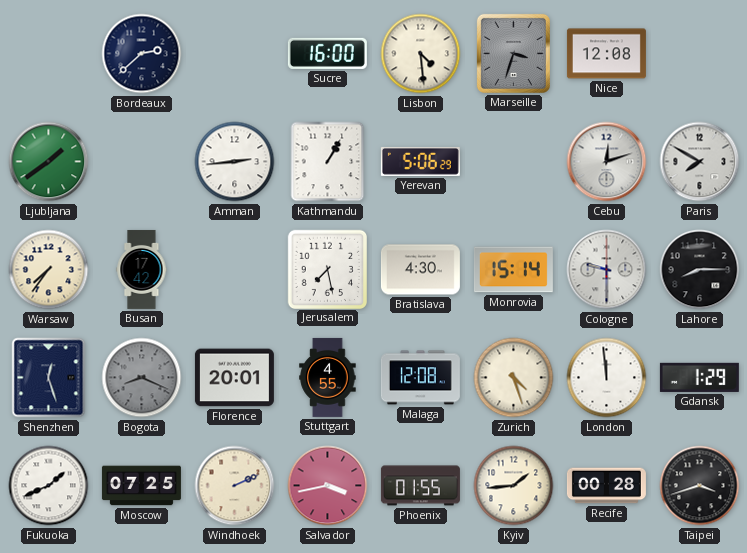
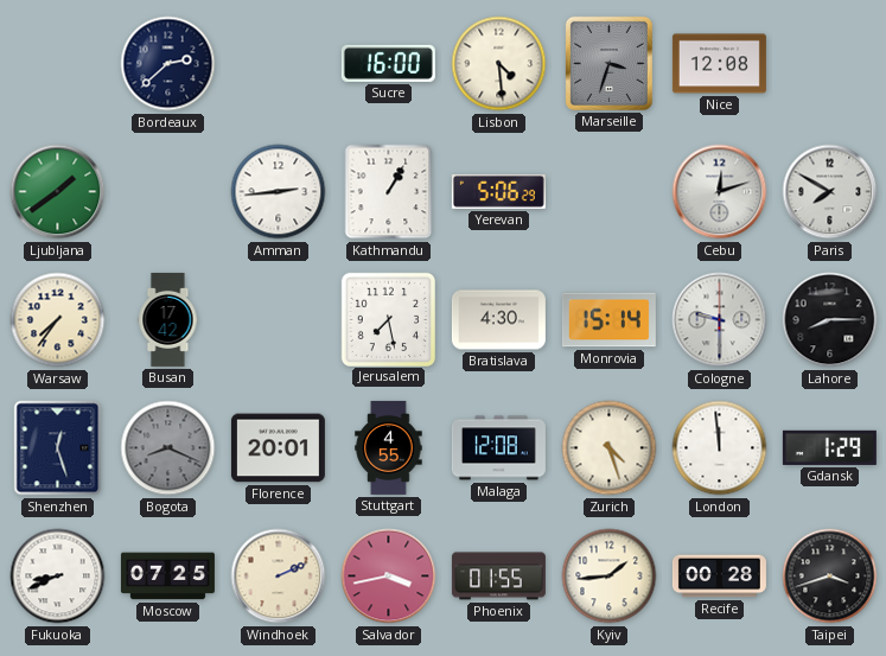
Fukuoka: 1:41 -> 8:41
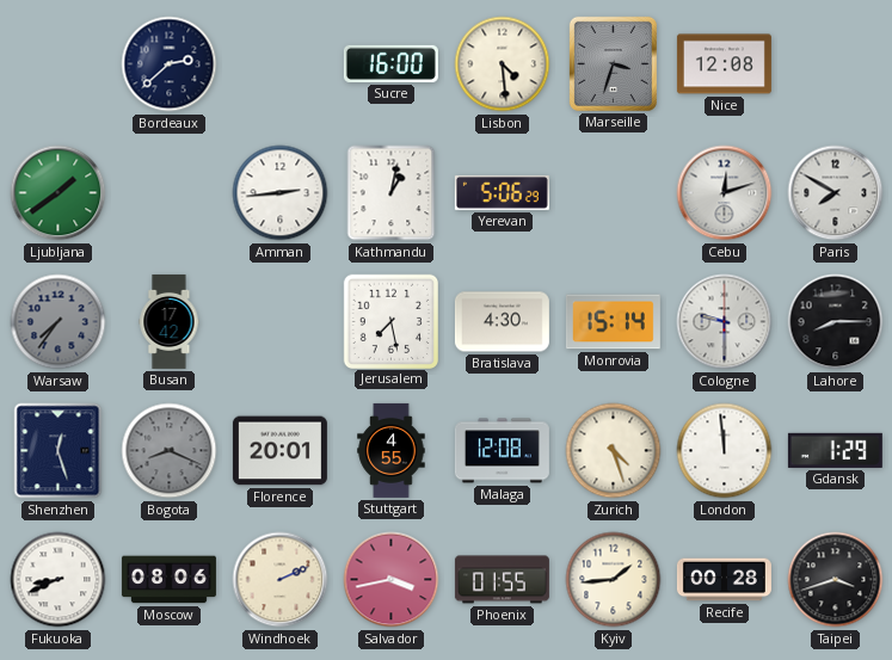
Kathmandu: 1:05 -> 1:02
Warsaw dial: cream -> grey
Moscow: 07:25 -> 08:06
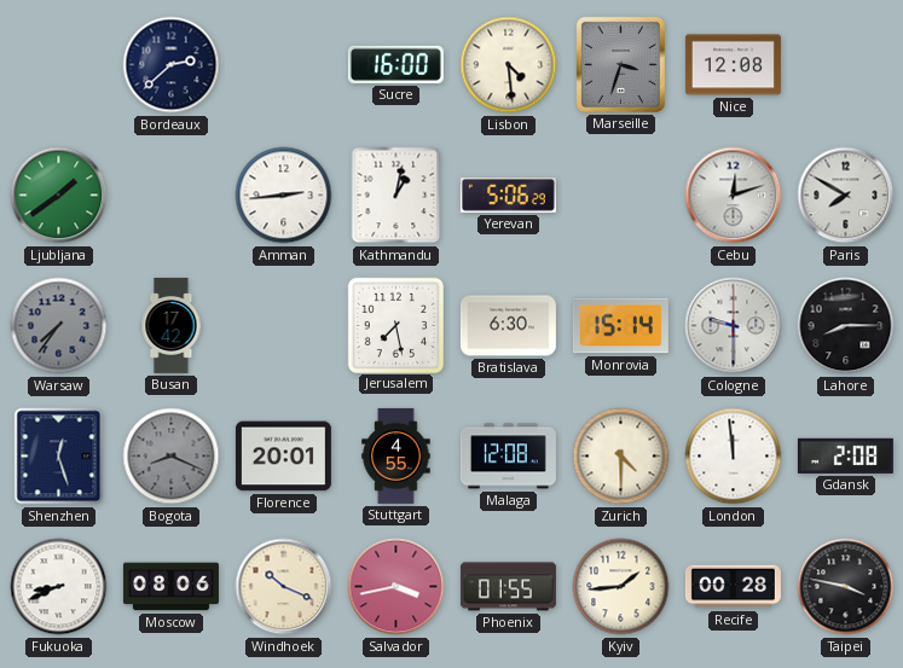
Bratislava: 4:30 -> 6:30
Zurich: 4:27 -> 4:30
Gdansk: 1:29 -> 2:08
Windhoek: 2:11 -> 10:19
Taipei: 3:42 -> 3:47
